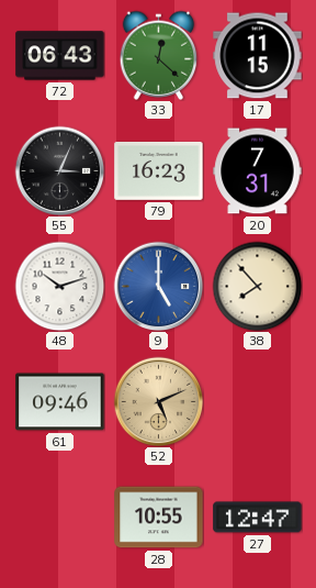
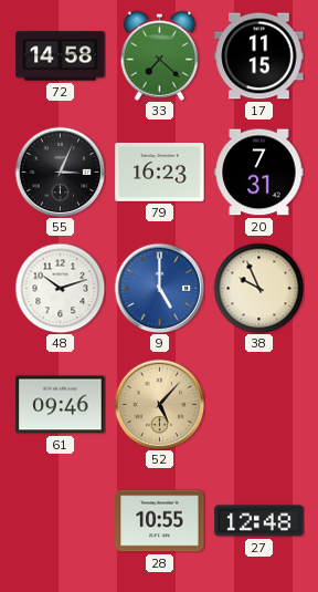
72: 06:43 -> 14:58
33: 12:22 -> 7:22
38: 7:53 -> 9:56
52: 5:11 -> 5:07
27: 12:47 -> 12:48
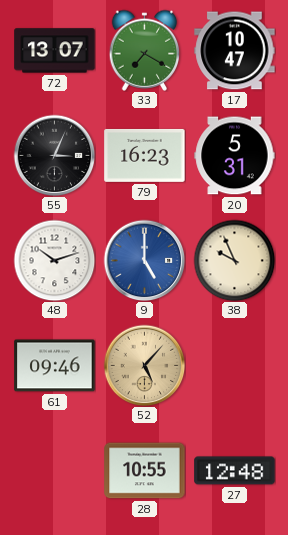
72: 14:58 -> 13:07
33: 7:22 -> 7:20
17: 11:15 -> 10:47
20: 7:31 -> 5:31
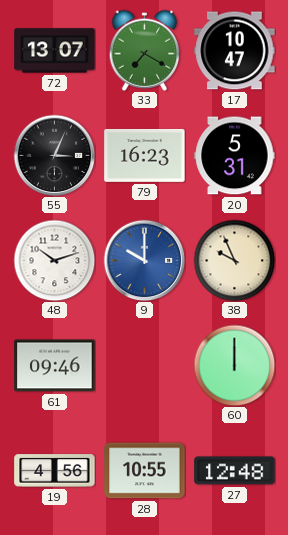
9: 5:00 -> 10:00
52: 5:07 -> none
60: none -> 12:00
19: none -> 4:56
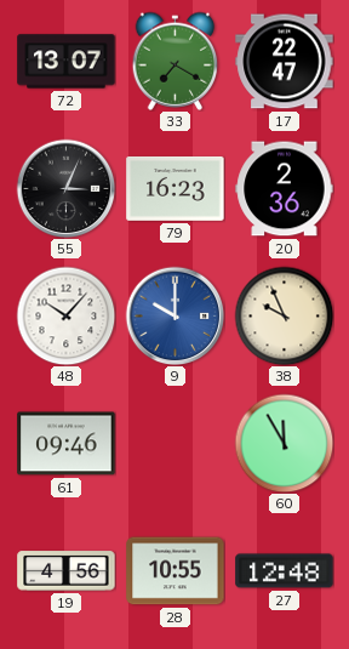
17: 10:47 -> 22:47
20: 5:31 -> 2:36
48: 10:12 -> 10:07
60: 12:00 -> 11:55
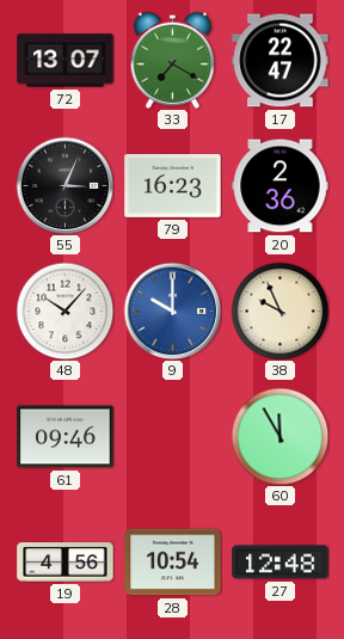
28: 10:55 -> 10:54
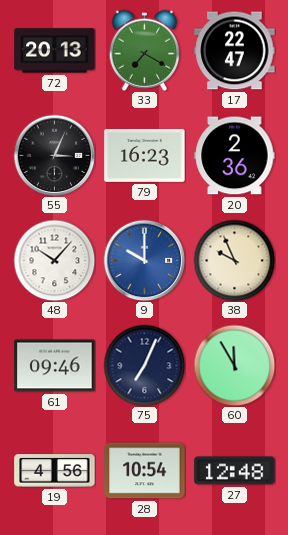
72: 13:07 -> 20:13
75: none -> 7:04
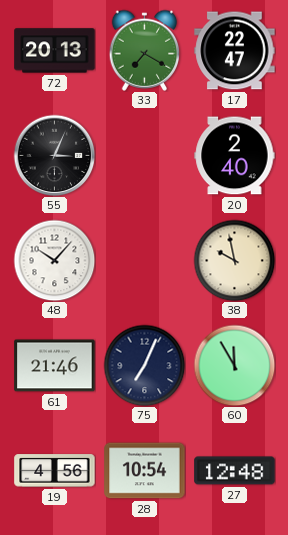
79: 16:23 -> none
20: 2:36 -> 2:40
9: 10:00 -> none
38: 9:56 -> 9:58
61: 09:46 -> 21:46
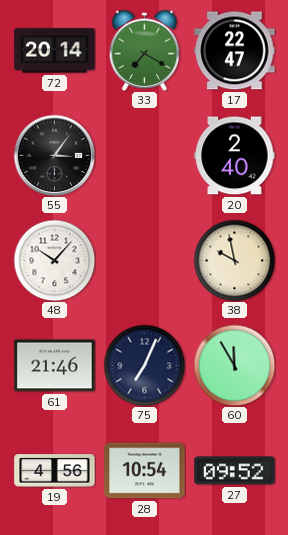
72: 20:13 -> 20:14
55: 3:04 -> 3:06
27: 12:48 -> 09:52
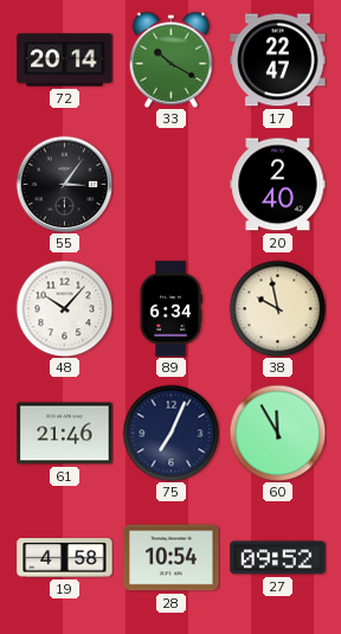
33: 7:20 -> 10:20
89: none -> 6:34
19: 4:56 -> 4:58
